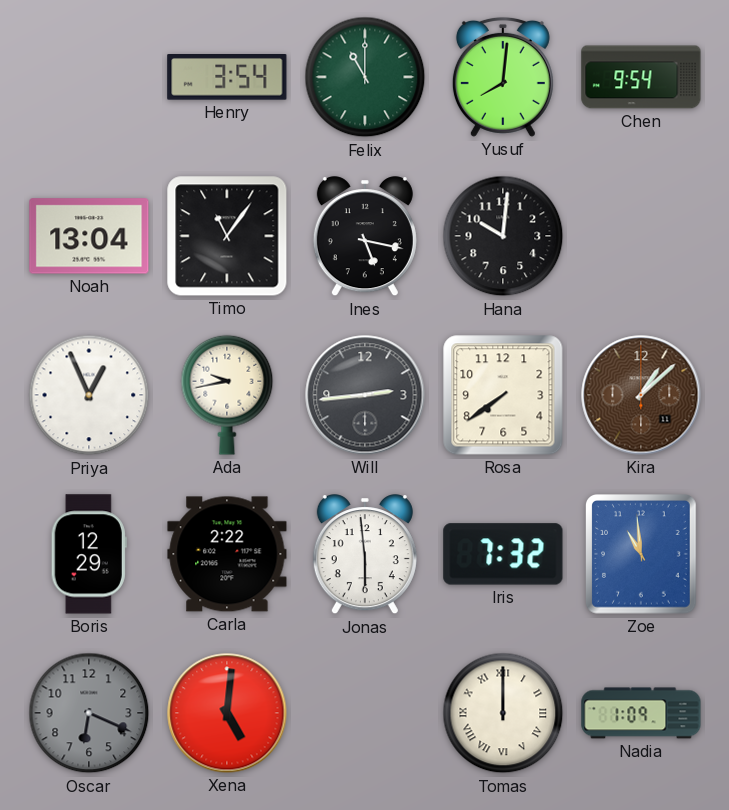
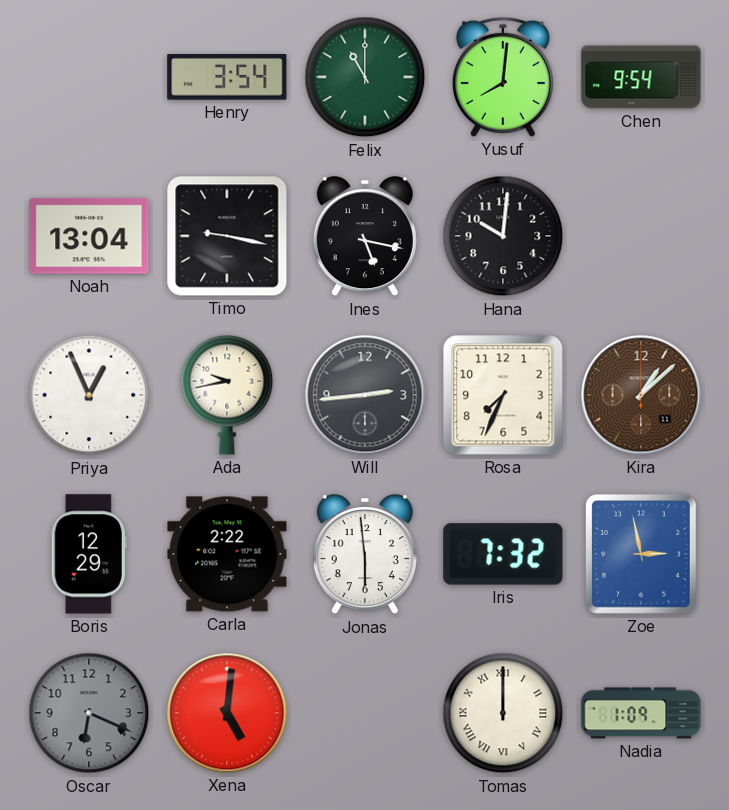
Timo: 11:06 -> 9:17
Rosa: 7:39 -> 7:34
Zoe: 10:59 -> 2:58
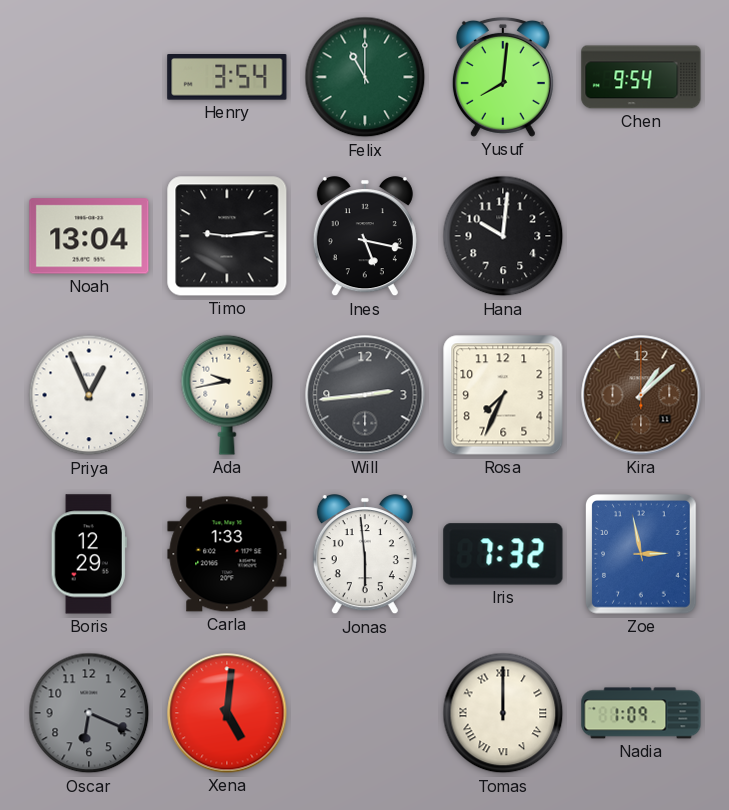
Timo: 9:17 -> 9:14
Carla: 2:22 -> 1:33
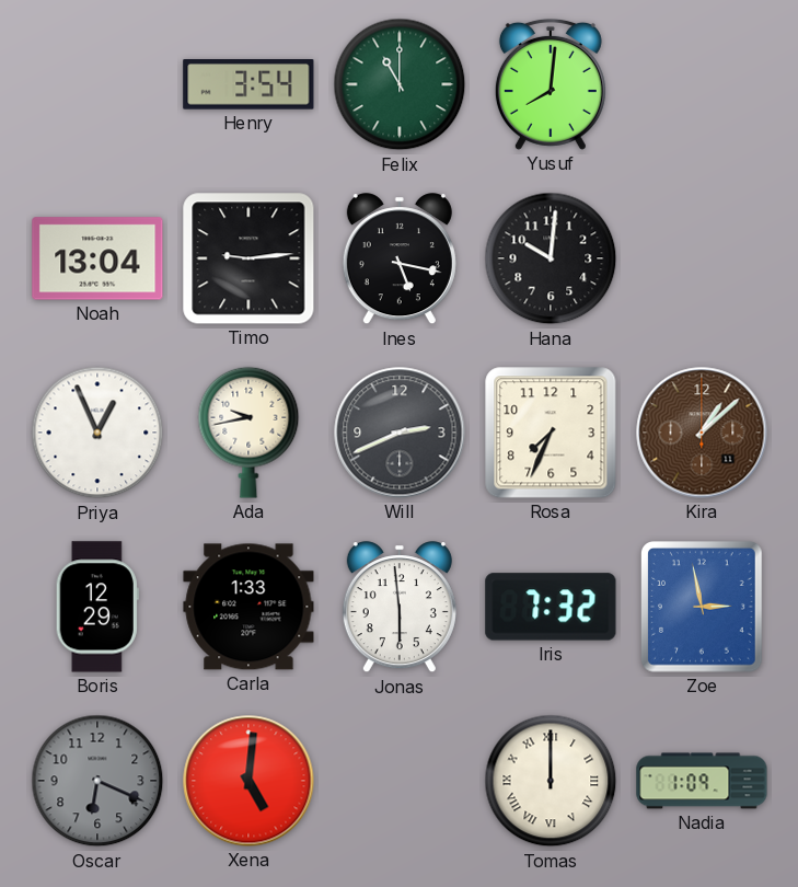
Chen: 9:54 -> none
Will: 2:44 -> 2:41
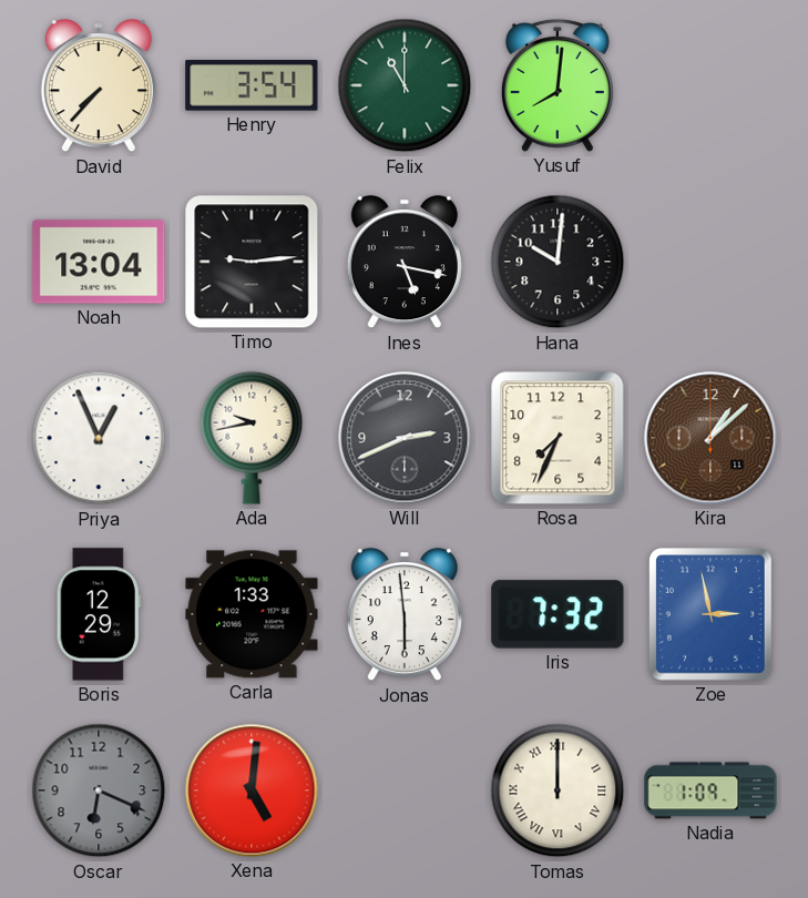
David: none -> 7:37
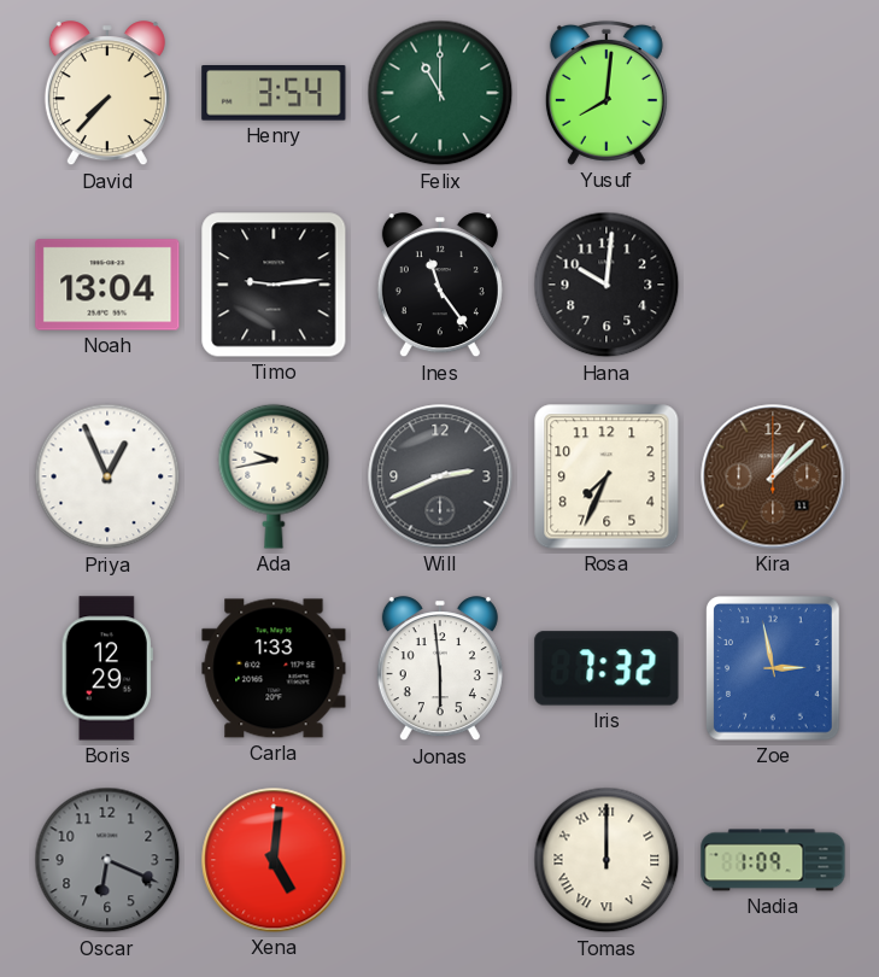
Ines: 5:17 -> 11:24
